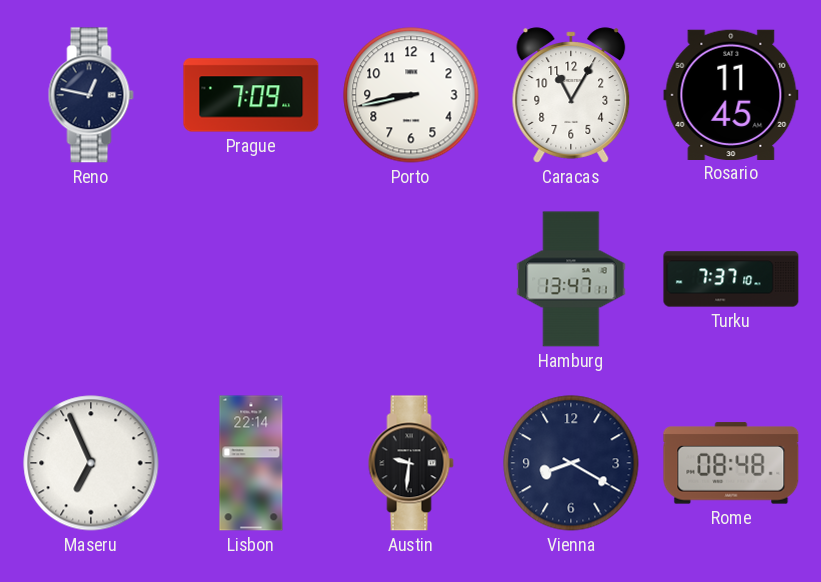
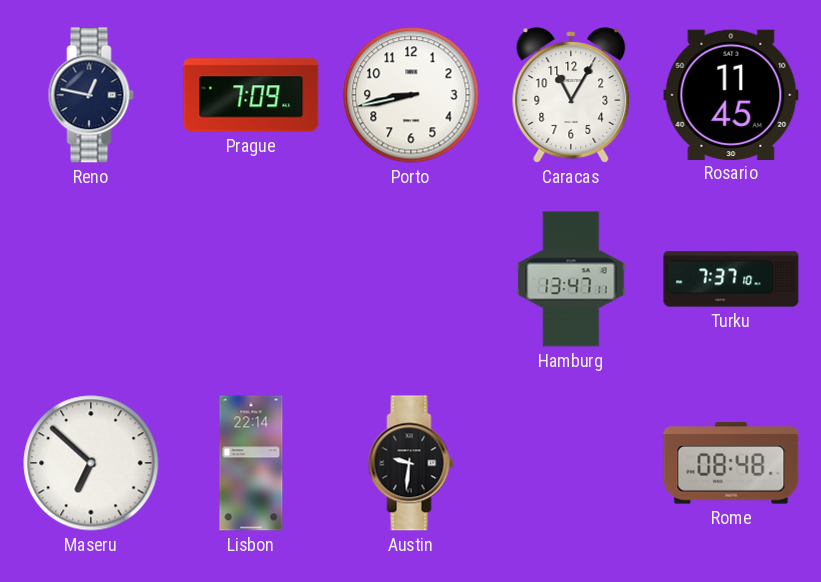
Maseru: 6:56 -> 6:52
Vienna: 8:20 -> none
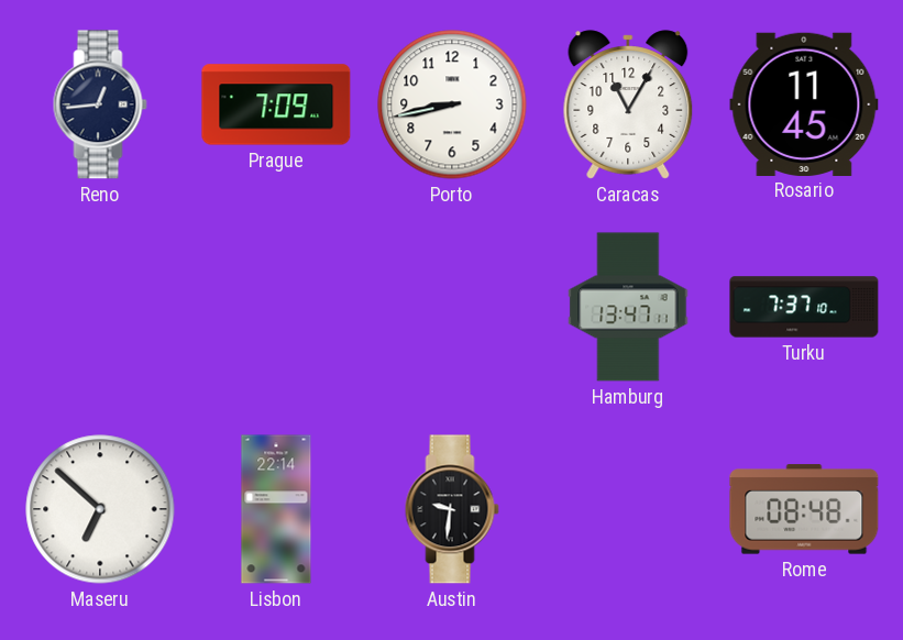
Reno: 12:47 -> 12:44
